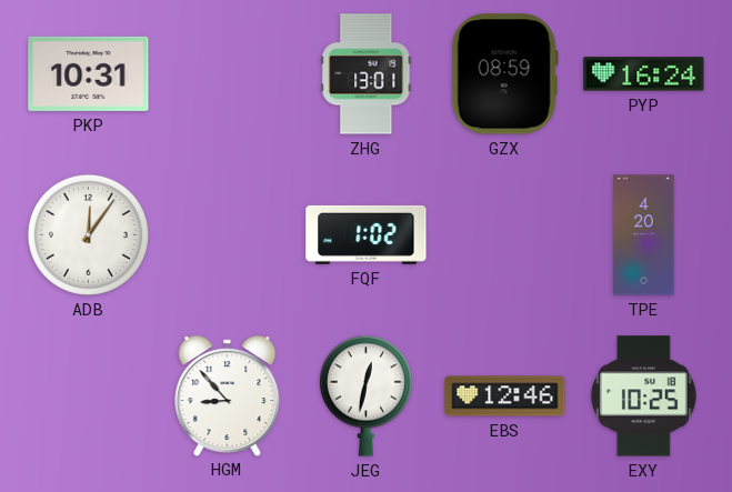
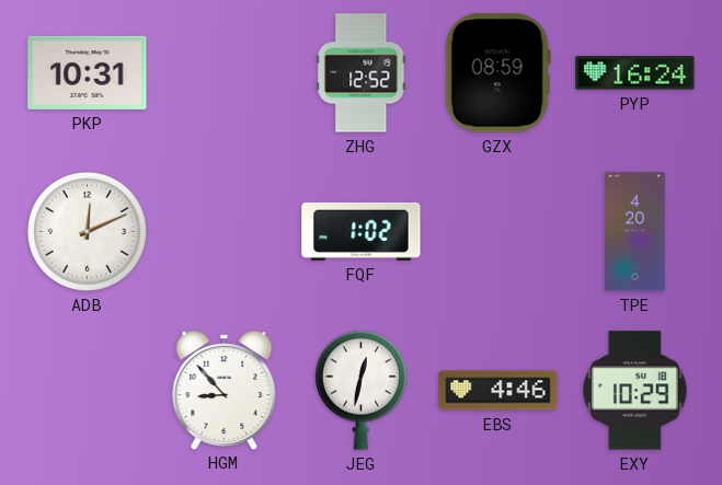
ZHG: 13:01 -> 12:52
ADB: 12:06 -> 12:11
EBS: 12:46 -> 4:46
EXY: 10:25 -> 10:29
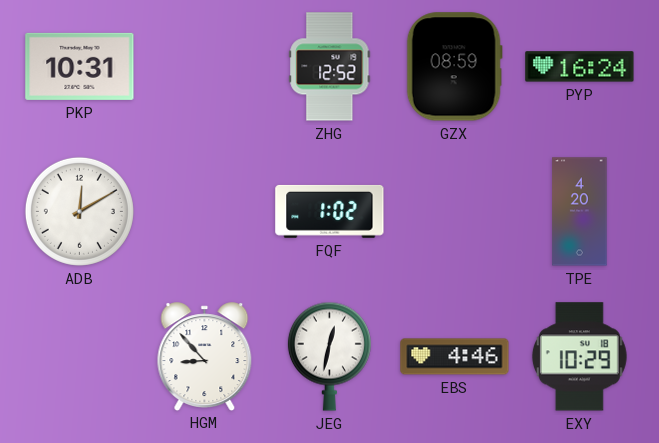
ADB: 12:11 -> 12:10
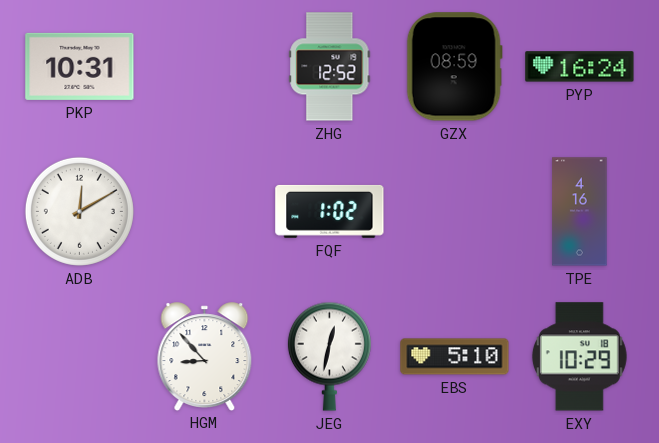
TPE: 4:20 -> 4:16
EBS: 4:46 -> 5:10
